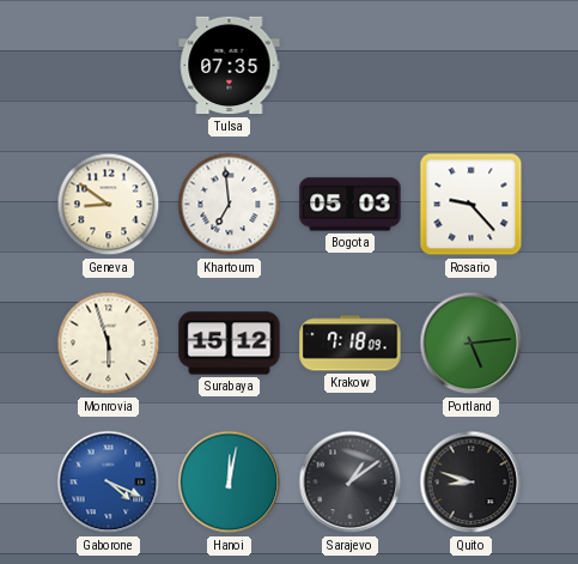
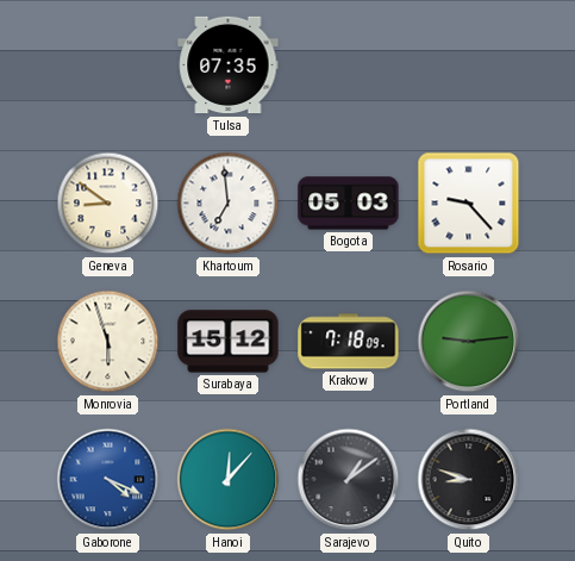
Portland: 5:14 -> 9:14
Hanoi: 12:02 -> 12:07
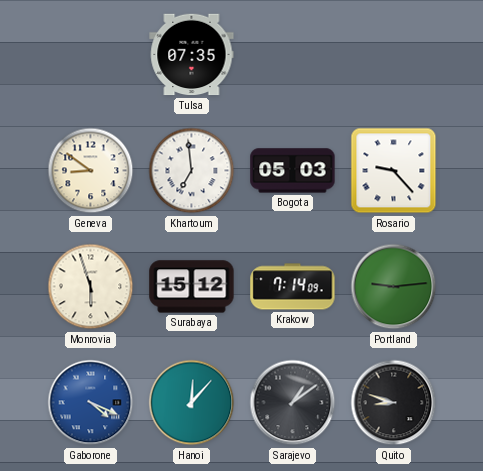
Krakow: 7:18 -> 7:14
